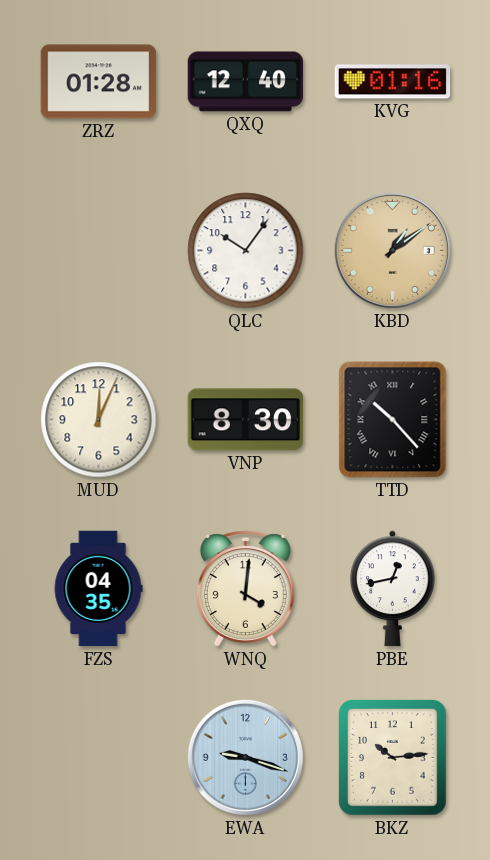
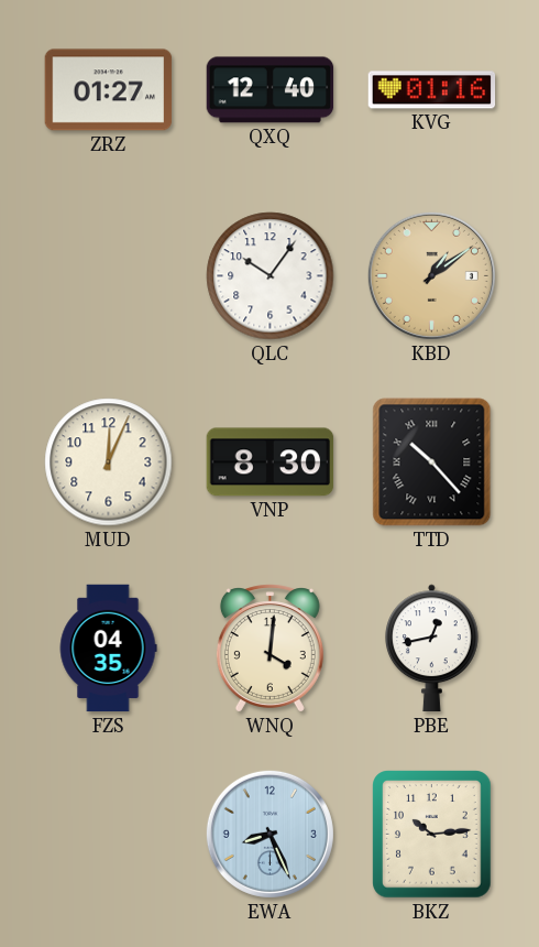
ZRZ: 01:28 -> 01:27
EWA: 9:18 -> 8:26
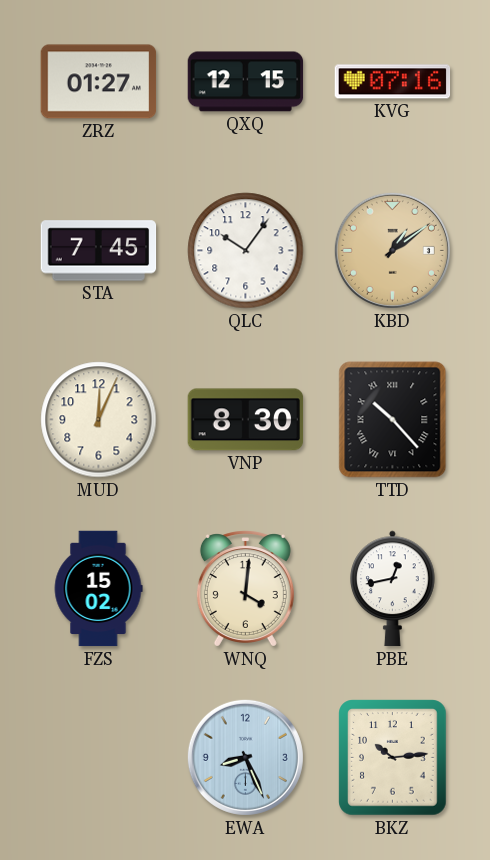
QXQ: 12:40 -> 12:15
KVG: 01:16 -> 07:16
STA: none -> 7:45
FZS: 04:35 -> 15:02
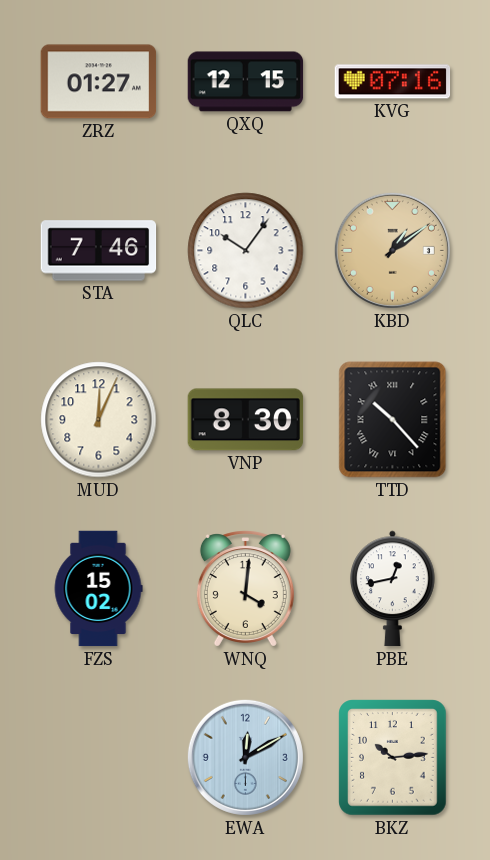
STA: 7:45 -> 7:46
EWA: 8:26 -> 12:10
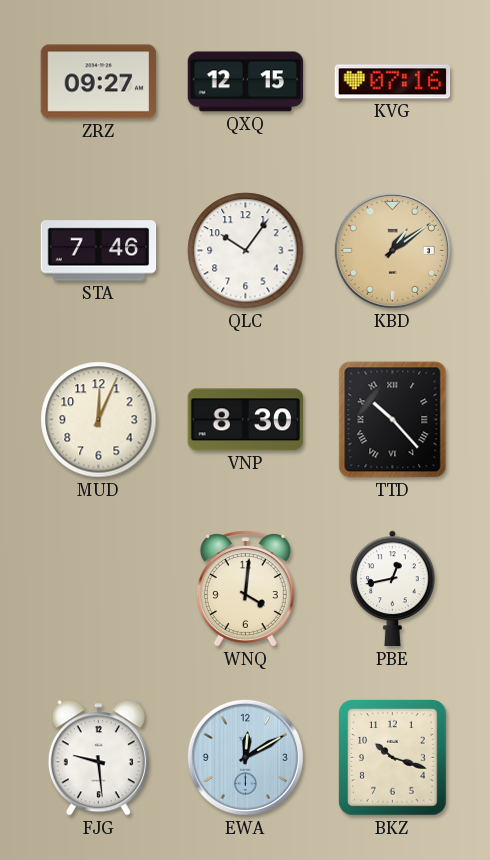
ZRZ: 01:27 -> 09:27
FZS: 15:02 -> none
FJG: none -> 9:29
BKZ: 10:14 -> 10:18
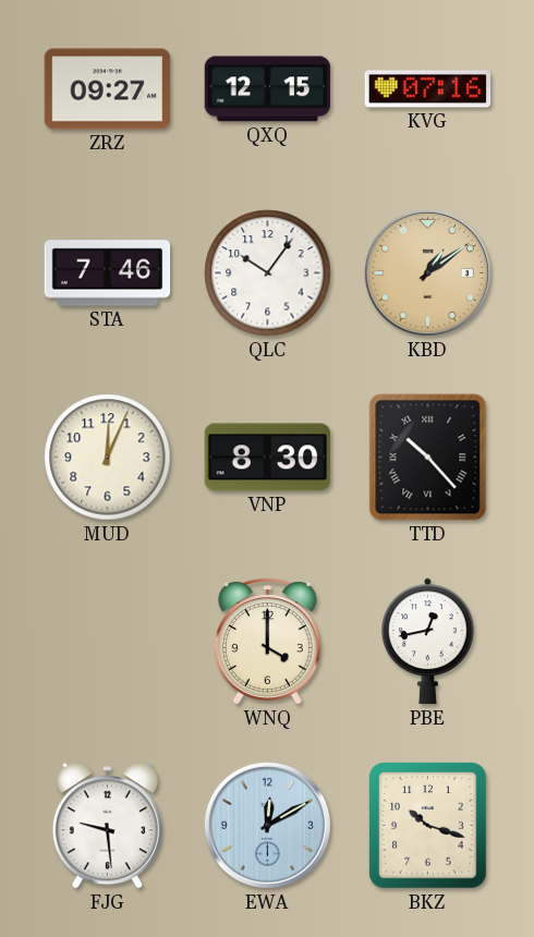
WNQ: 4:01 -> 4:00
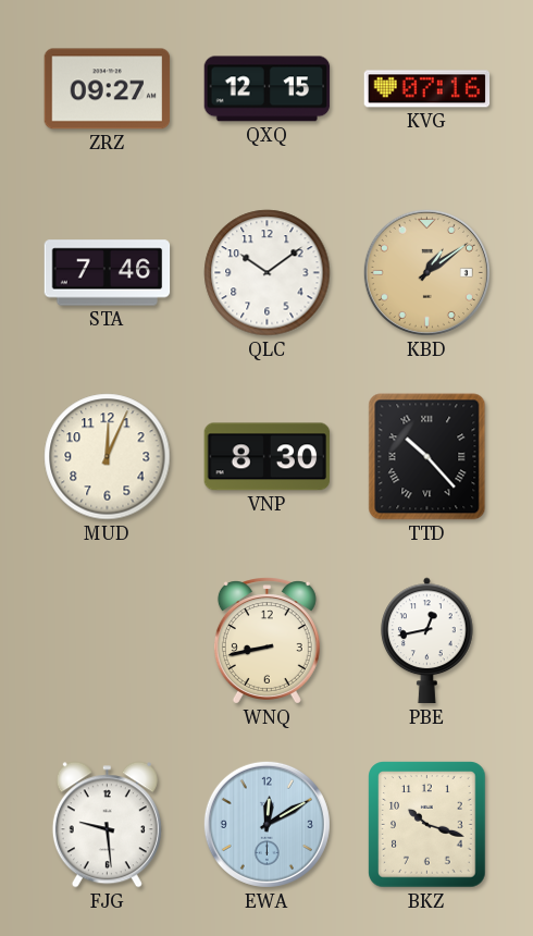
QLC: 10:06 -> 10:09
WNQ: 4:00 -> 8:43
